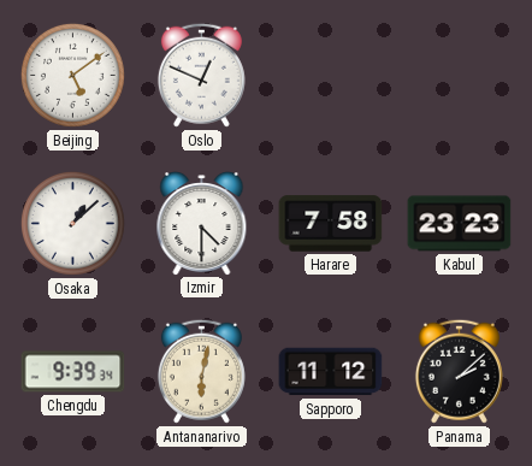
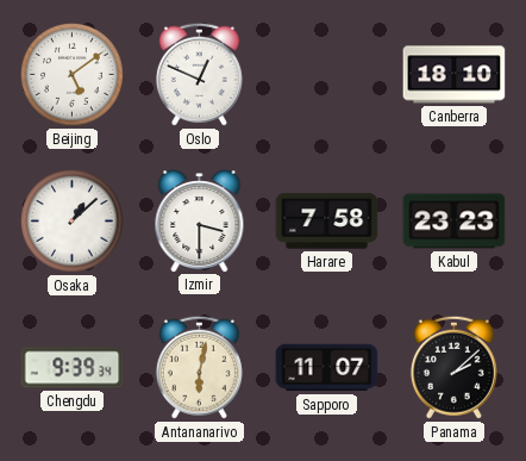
Canberra: none -> 18:10
Izmir: 4:30 -> 3:30
Sapporo: 11:12 -> 11:07
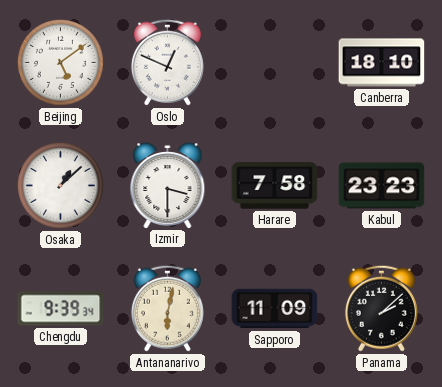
Sapporo: 11:07 -> 11:09
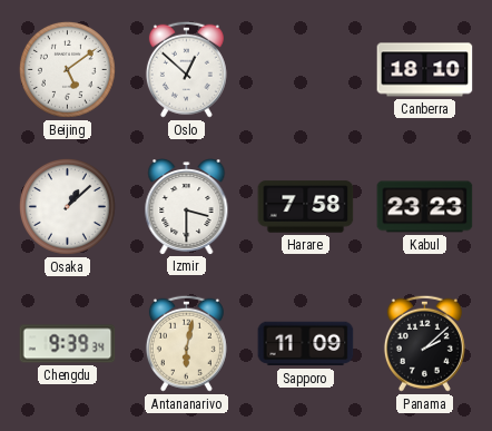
Oslo: 12:49 -> 12:52
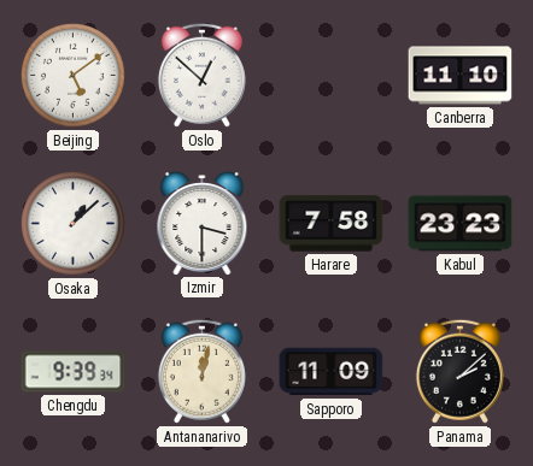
Canberra: 18:10 -> 11:10
Antananarivo: 6:02 -> 12:02
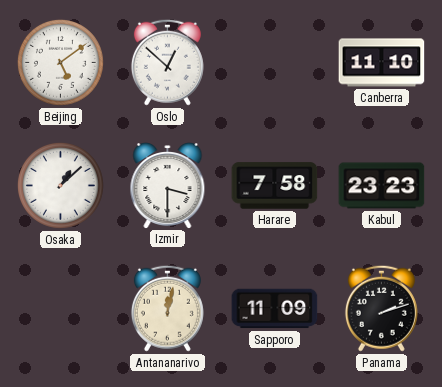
Chengdu: 9:39 -> none
Panama: 2:08 -> 2:12
